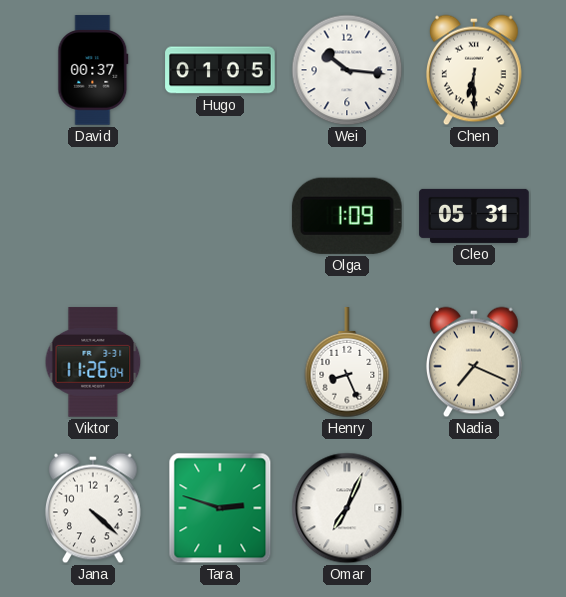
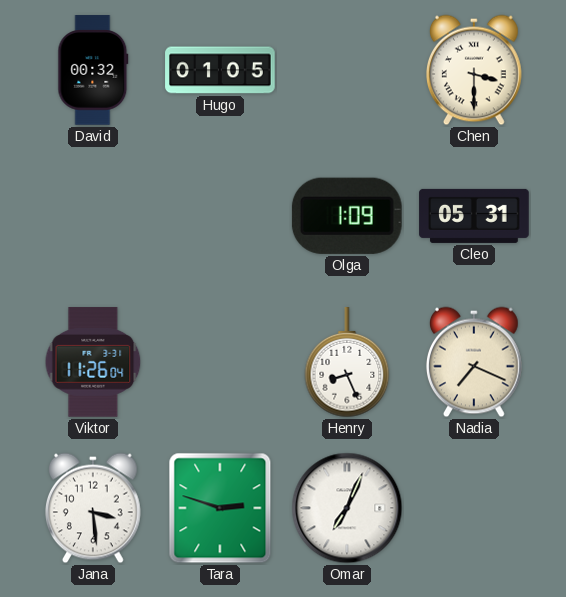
David: 00:37 -> 00:32
Wei: 10:16 -> none
Chen: 6:30 -> 3:30
Jana: 4:22 -> 3:29
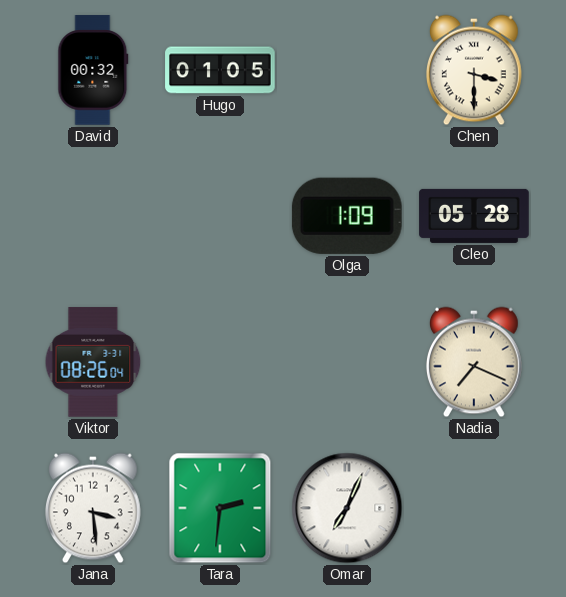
Cleo: 05:31 -> 05:28
Viktor: 11:26 -> 08:26
Henry: 8:26 -> none
Tara: 2:48 -> 2:31
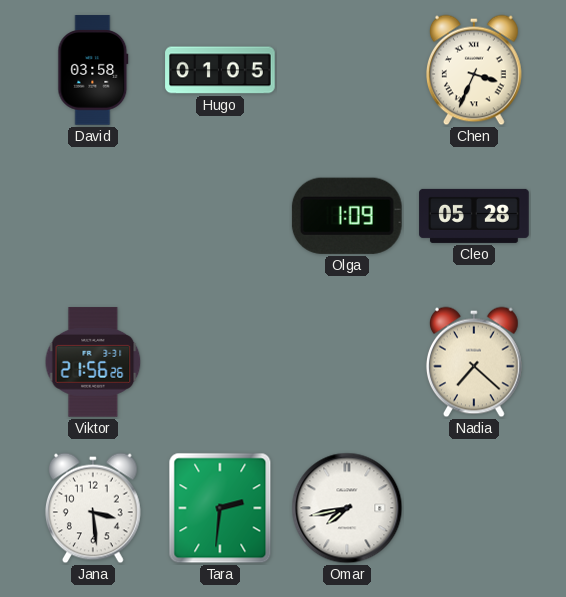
David: 00:32 -> 03:58
Chen: 3:30 -> 3:34
Viktor: 08:26 -> 21:56
Nadia: 7:19 -> 7:22
Omar: 7:04 -> 7:43
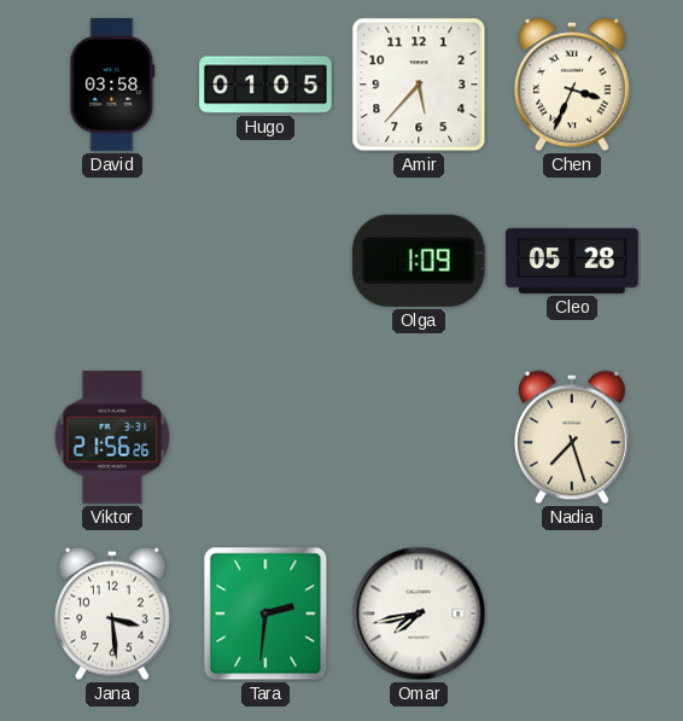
Amir: none -> 5:37
Nadia: 7:22 -> 7:27
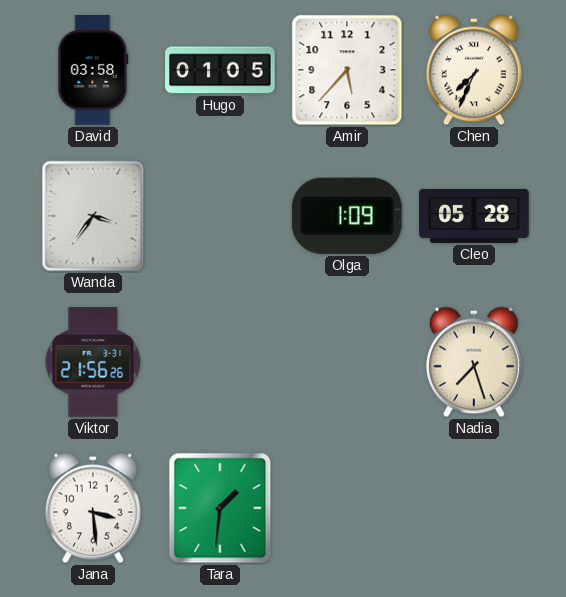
Chen: 3:34 -> 7:34
Wanda: none -> 3:36
Tara: 2:31 -> 1:31
Omar: 7:43 -> none
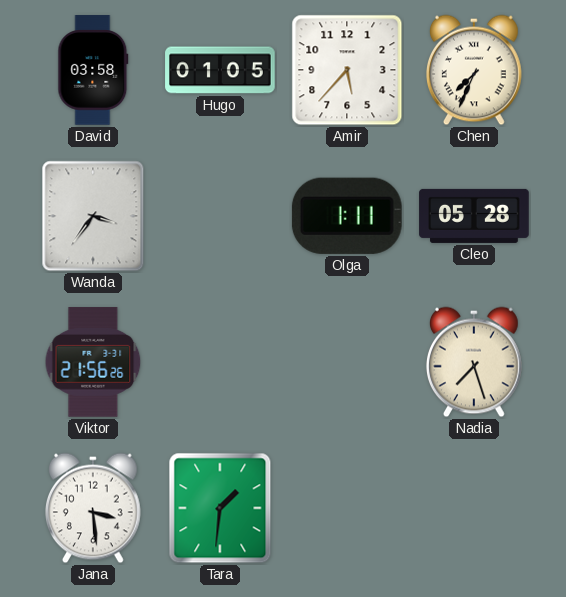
Olga: 1:09 -> 1:11
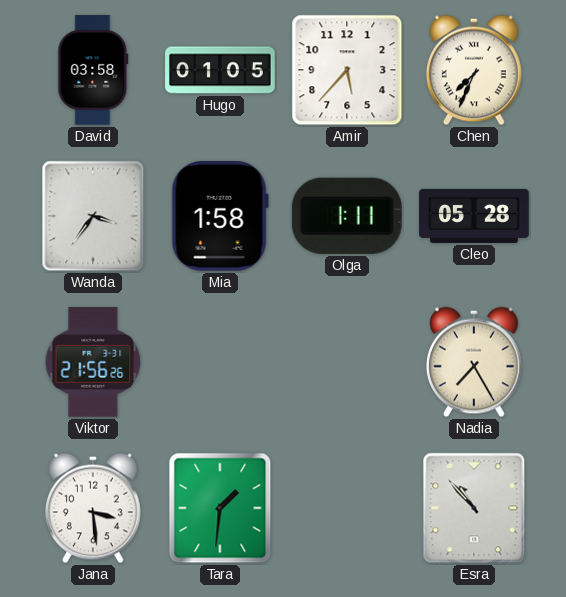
Mia: none -> 1:58
Nadia: 7:27 -> 7:25
Esra: none -> 10:53
